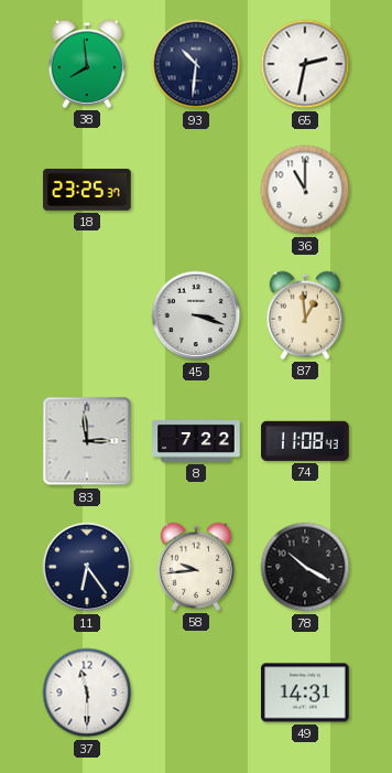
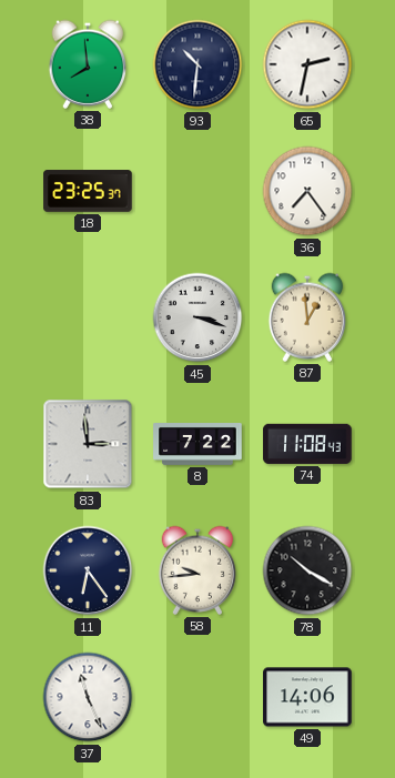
36: 11:00 -> 7:24
37: 11:30 -> 11:26
49: 14:31 -> 14:06
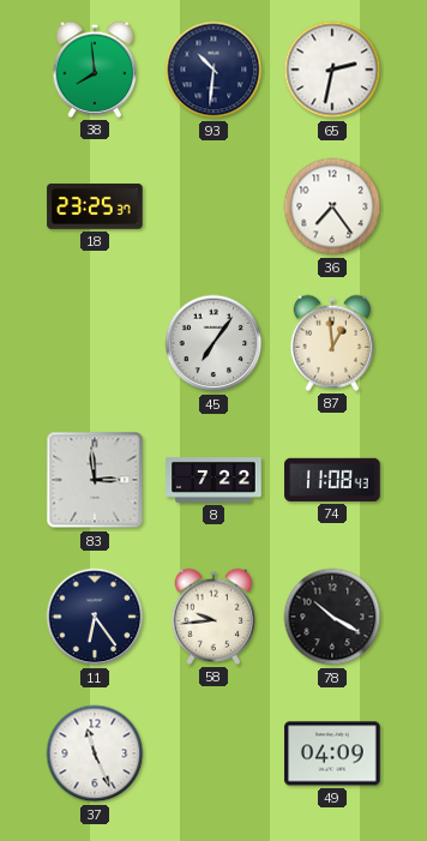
45: 3:18 -> 7:06
49: 14:06 -> 04:09
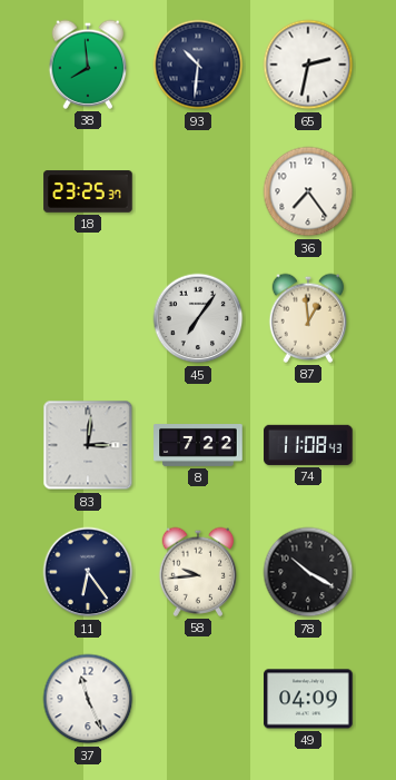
83: 2:59 -> 3:01
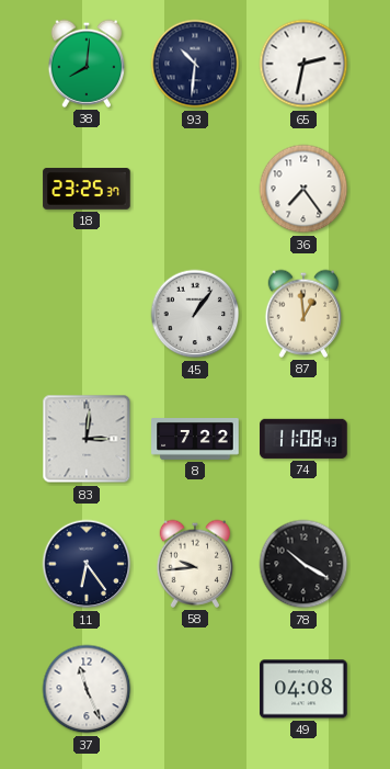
38: 7:59 -> 8:01
45: 7:06 -> 1:06
49: 04:09 -> 04:08
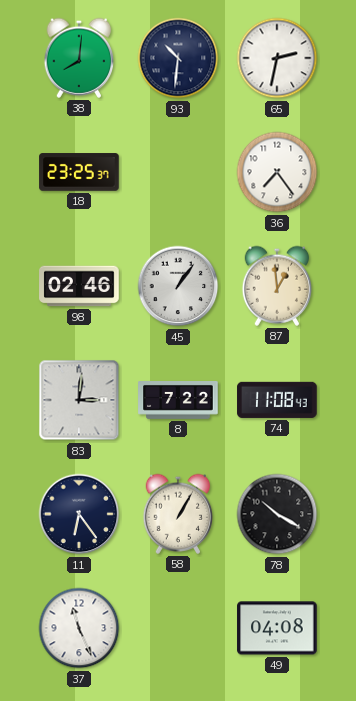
98: none -> 02:46
58: 9:44 -> 1:05
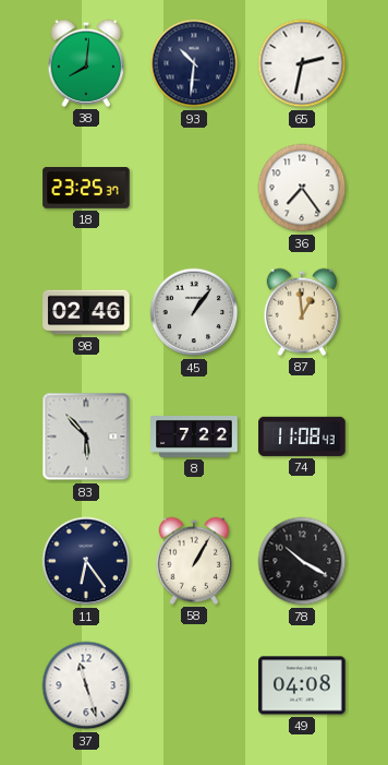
83: 3:01 -> 5:53
37: 11:26 -> 11:27
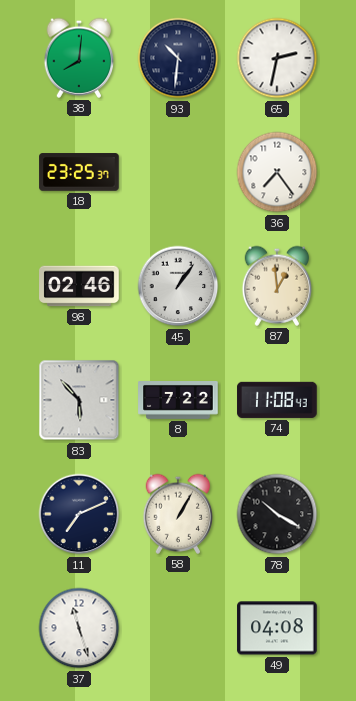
11: 6:24 -> 7:11
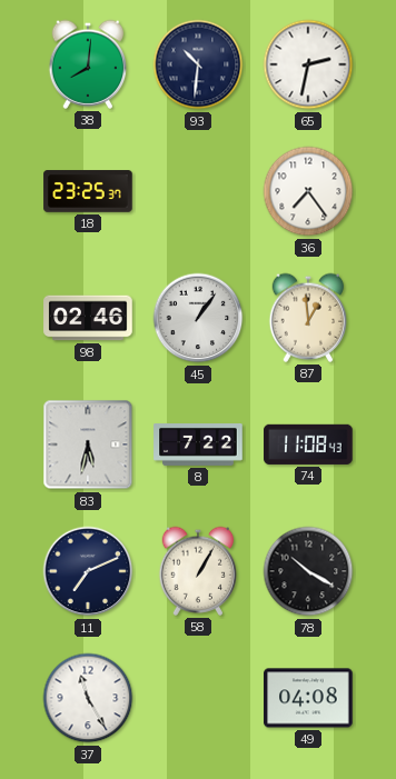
83: 5:53 -> 5:32
37: 11:27 -> 11:25
